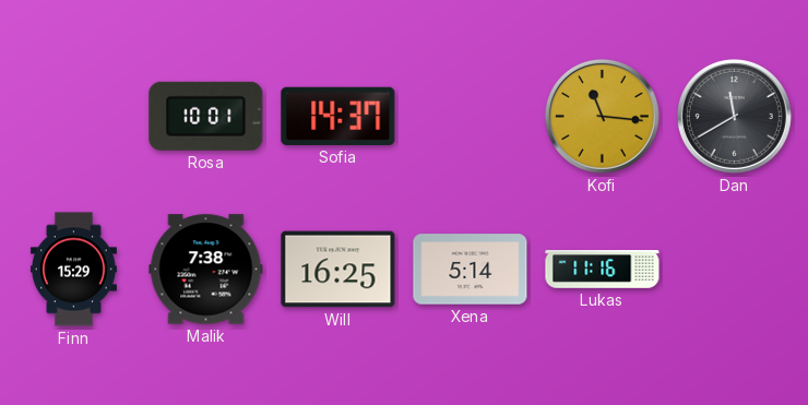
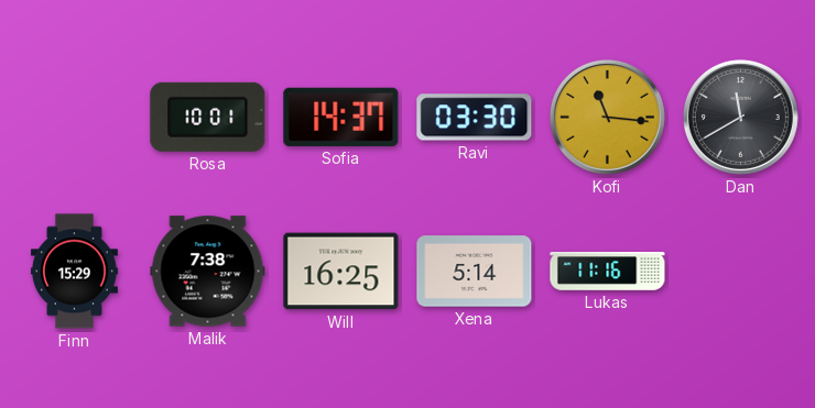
Ravi: none -> 03:30
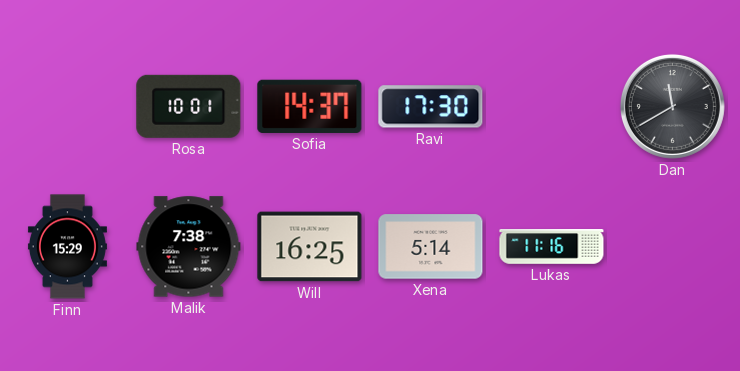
Ravi: 03:30 -> 17:30
Kofi: 11:16 -> none
